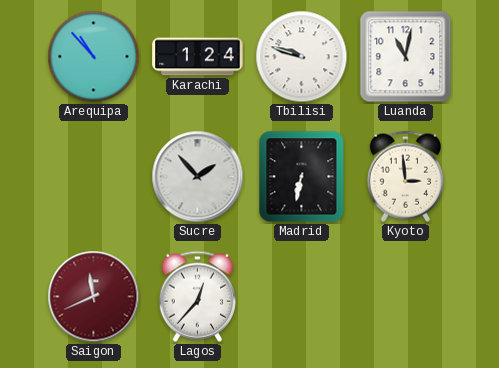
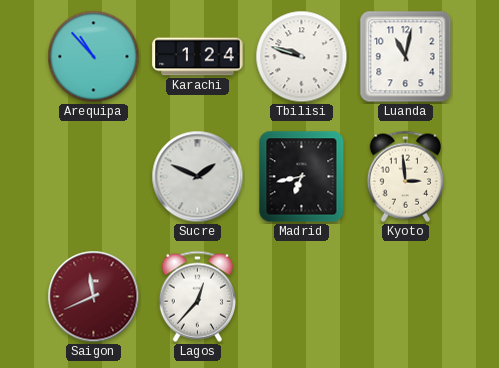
Sucre: 1:53 -> 1:49
Madrid: 6:32 -> 6:43
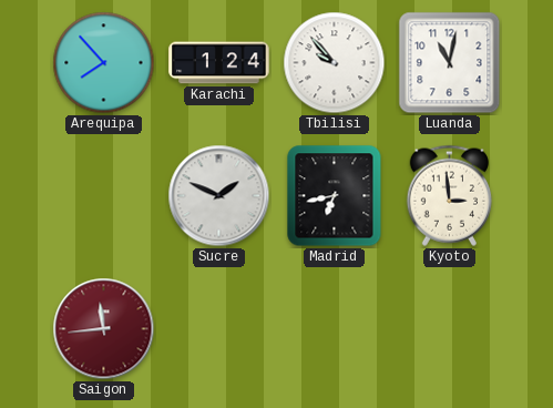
Arequipa: 10:53 -> 7:53
Tbilisi: 9:48 -> 9:53
Saigon: 11:41 -> 11:44
Lagos: 12:37 -> none
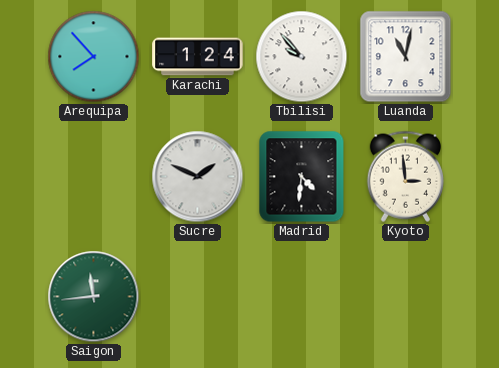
Madrid: 6:43 -> 4:31
Saigon dial: burgundy -> green
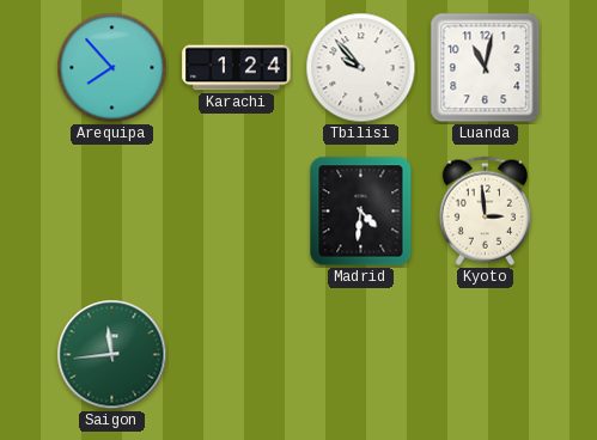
Sucre: 1:49 -> none
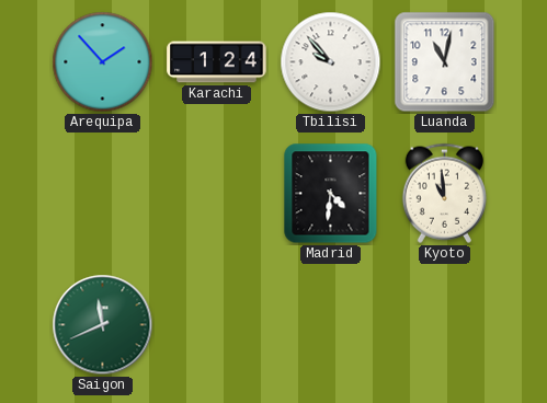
Arequipa: 7:53 -> 1:53
Kyoto: 2:59 -> 10:59
Saigon: 11:44 -> 11:41
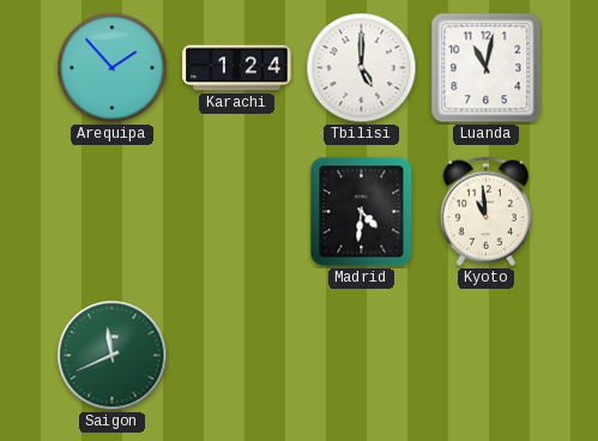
Tbilisi: 9:53 -> 5:00
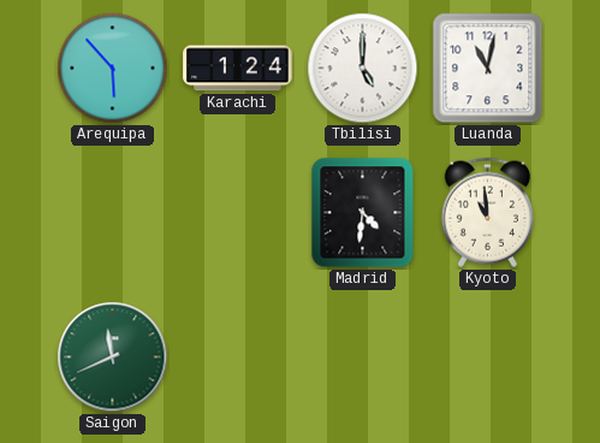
Arequipa: 1:53 -> 5:53
